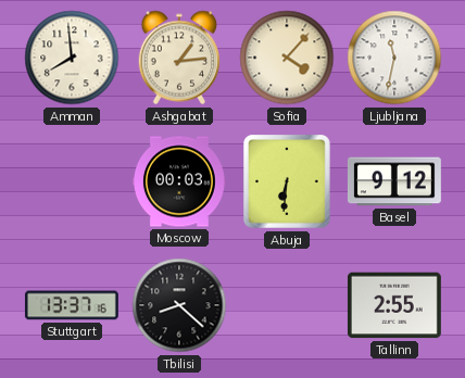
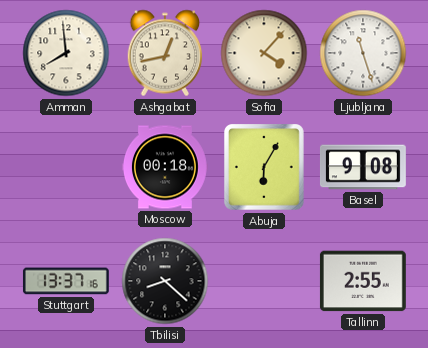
Ashgabat: 1:14 -> 12:43
Ljubljana: 11:32 -> 11:27
Moscow: 00:03 -> 00:18
Abuja: 6:31 -> 6:05
Basel: 9:12 -> 9:08
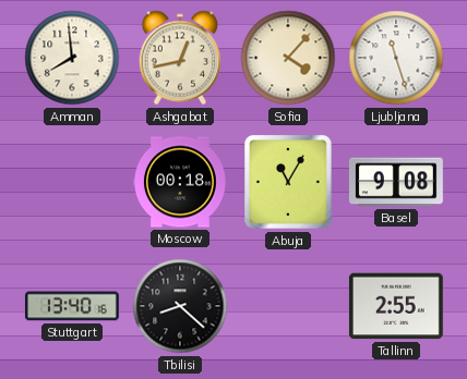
Abuja: 6:05 -> 11:05
Stuttgart: 13:37 -> 13:40
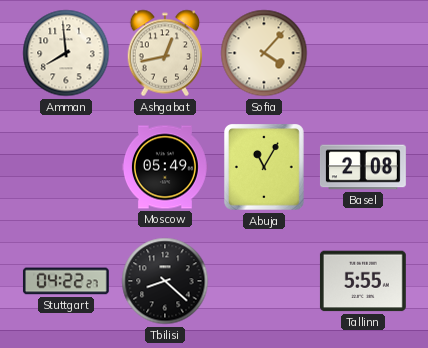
Ljubljana: 11:27 -> none
Moscow: 00:18 -> 05:49
Basel: 9:08 -> 2:08
Stuttgart: 13:40 -> 04:22
Tallinn: 2:55 -> 5:55
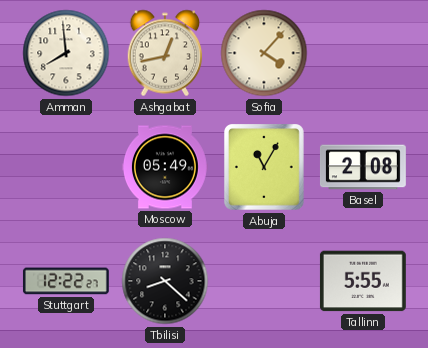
Stuttgart: 04:22 -> 12:22
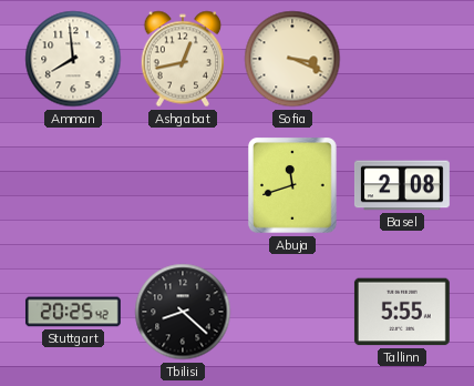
Sofia: 4:07 -> 3:19
Moscow: 05:49 -> none
Abuja: 11:05 -> 11:42
Stuttgart: 12:22 -> 20:25
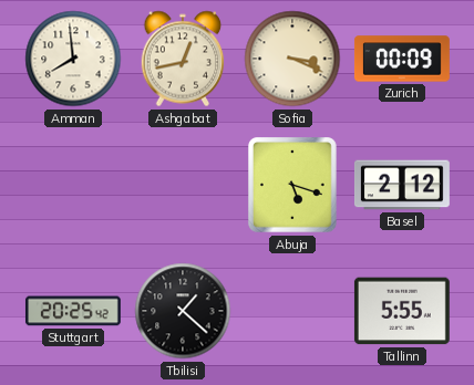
Zurich: none -> 00:09
Abuja: 11:42 -> 5:18
Basel: 2:08 -> 2:12
Tbilisi: 8:22 -> 1:22
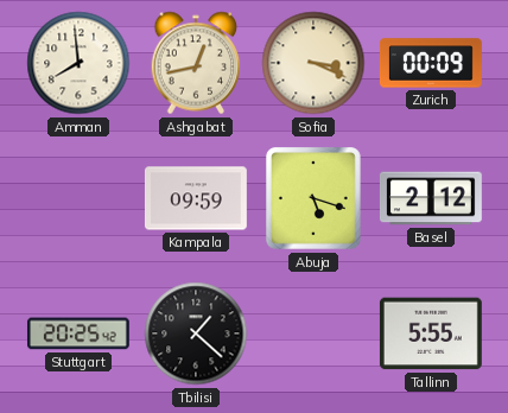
Kampala: none -> 09:59
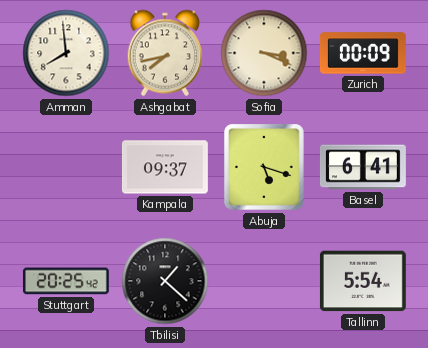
Ashgabat: 12:43 -> 7:43
Kampala: 09:59 -> 09:37
Basel: 2:12 -> 6:41
Tallinn: 5:55 -> 5:54
